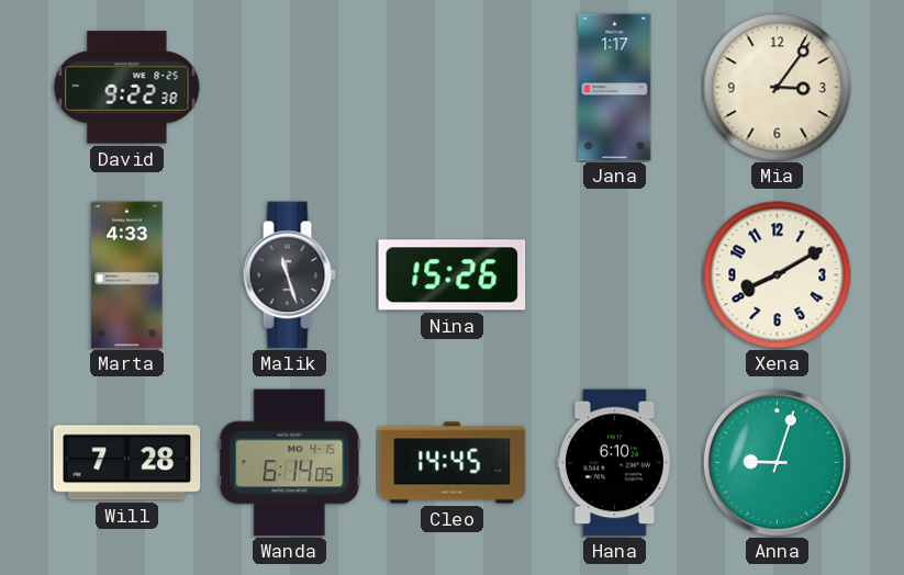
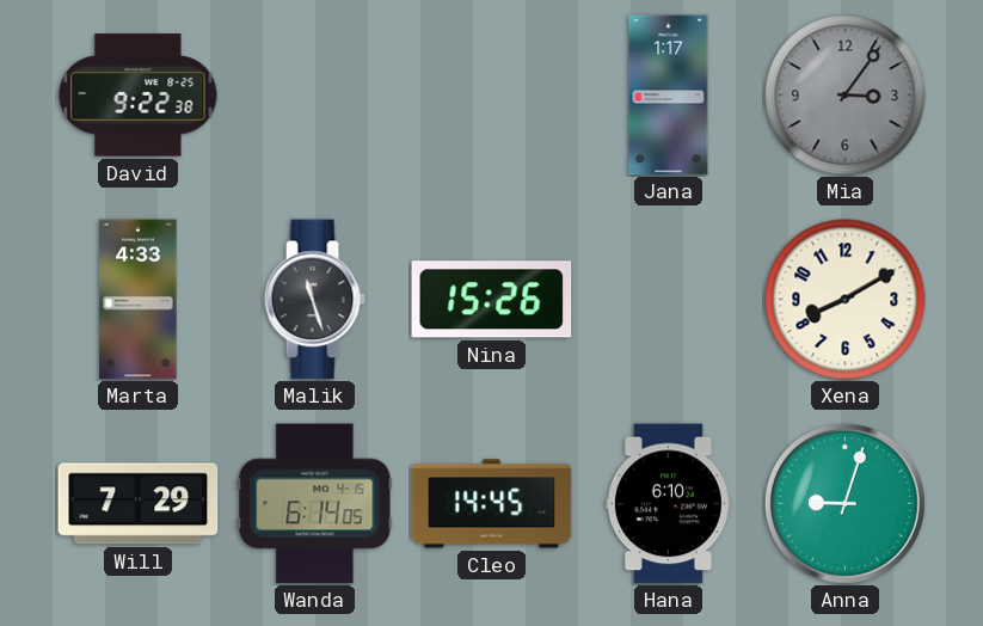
Mia dial: cream -> grey
Will: 7:28 -> 7:29
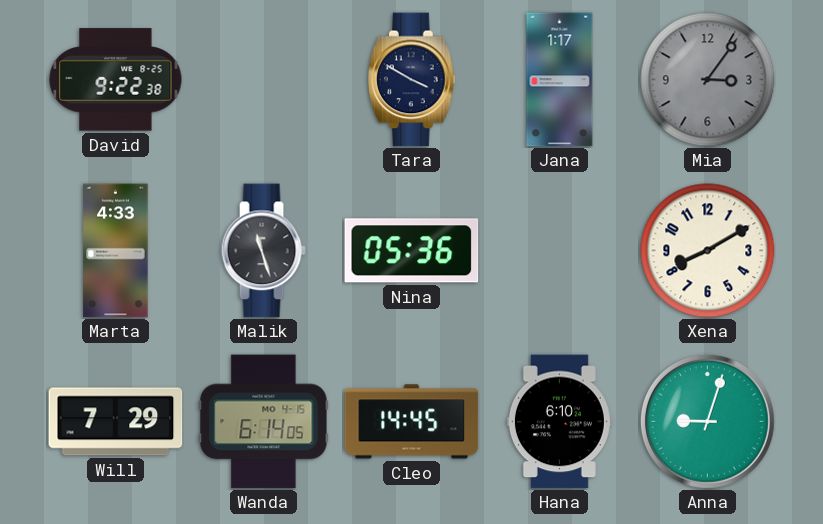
Tara: none -> 3:50
Nina: 15:26 -> 05:36
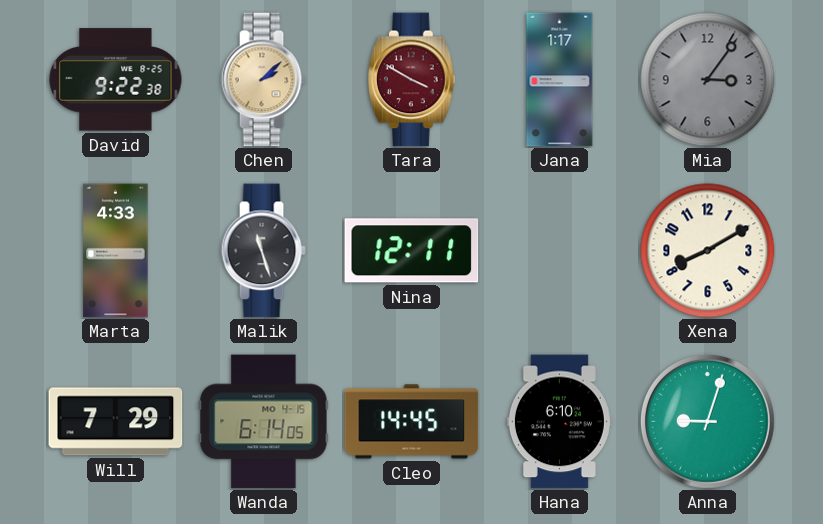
Chen: none -> 2:08
Tara dial: navy -> burgundy
Nina: 05:36 -> 12:11
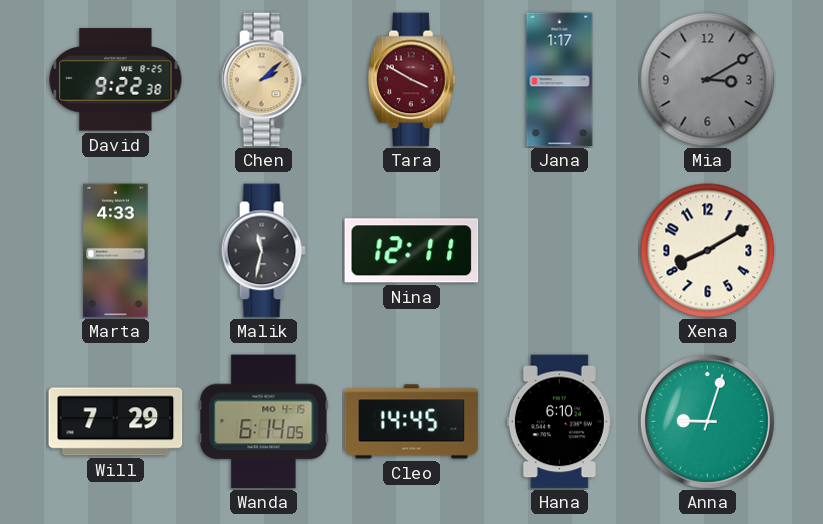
Mia: 3:06 -> 3:10
Malik: 11:27 -> 11:32
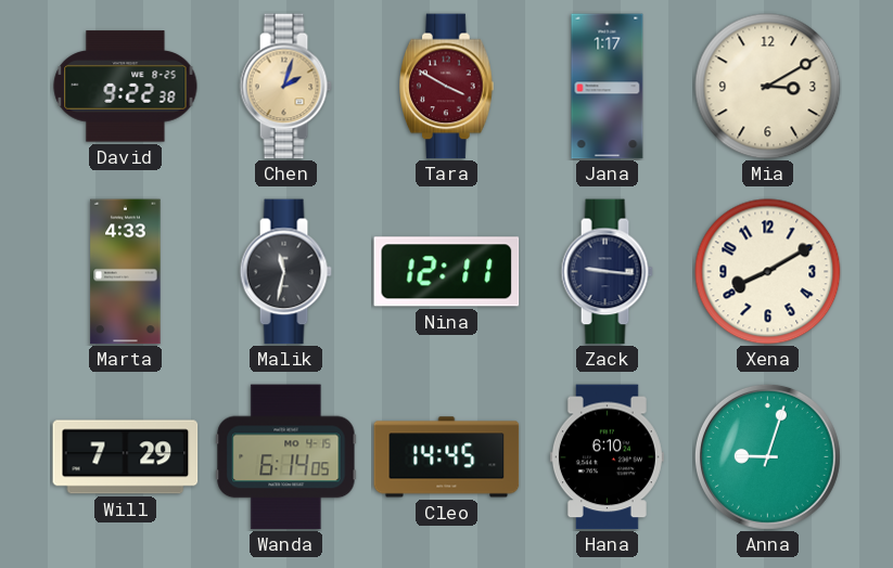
Chen: 2:08 -> 2:03
Mia dial: grey -> cream
Zack: none -> 9:16
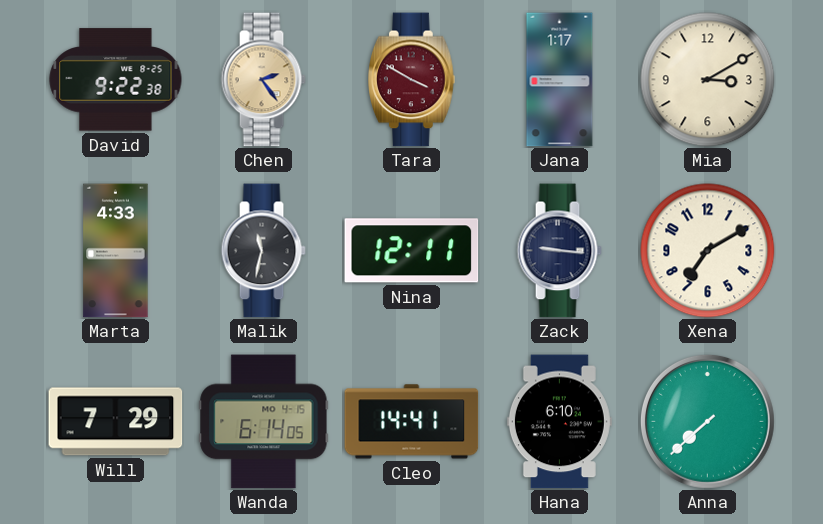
Chen: 2:03 -> 2:24
Xena: 8:10 -> 7:10
Cleo: 14:45 -> 14:41
Anna: 9:03 -> 7:38
